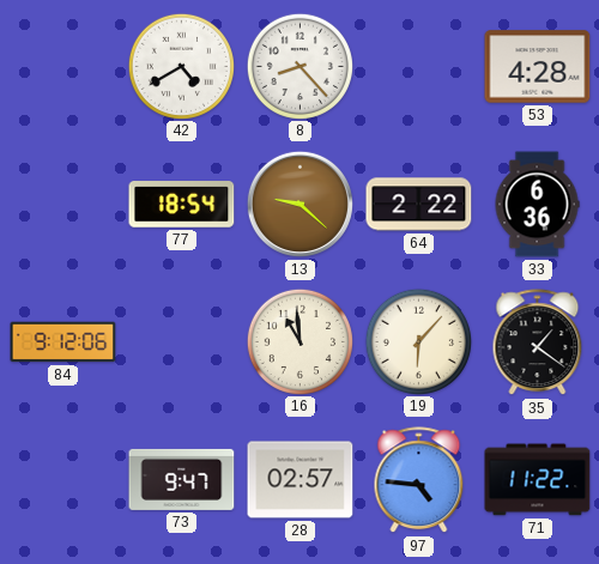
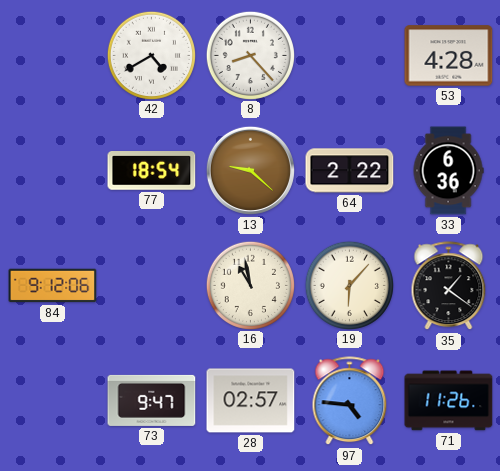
16: 10:59 -> 10:58
71: 11:22 -> 11:26
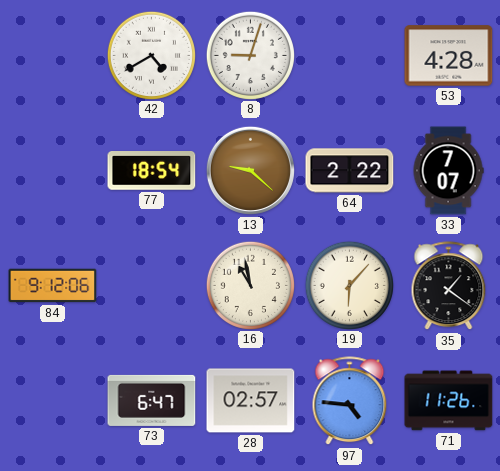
8: 8:23 -> 9:03
33: 6:36 -> 7:07
73: 9:47 -> 6:47
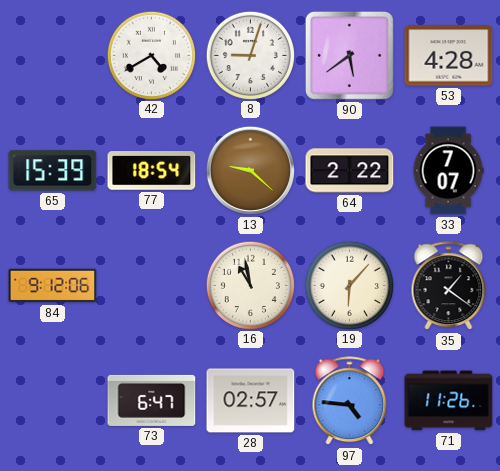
90: none -> 5:39
65: none -> 15:39
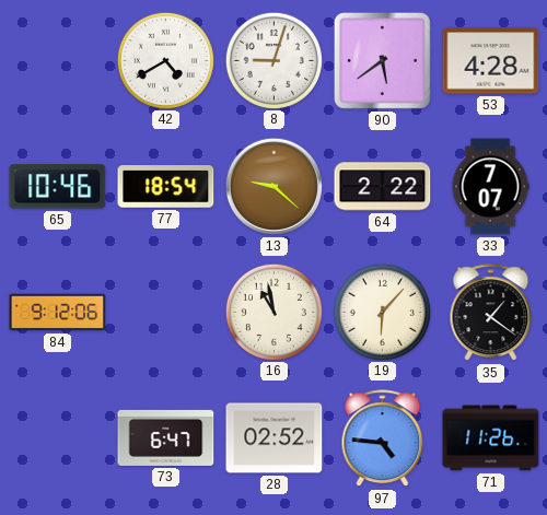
65: 15:39 -> 10:46
28: 02:57 -> 02:52
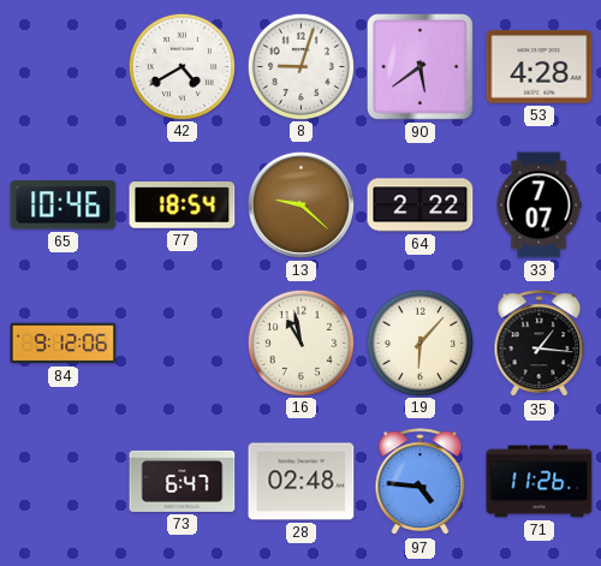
35: 1:21 -> 1:16
28: 02:52 -> 02:48
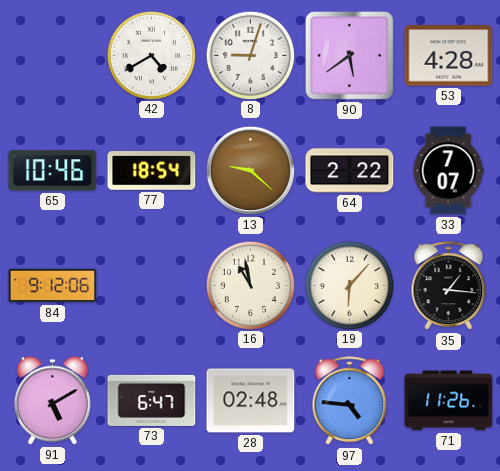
91: none -> 5:10
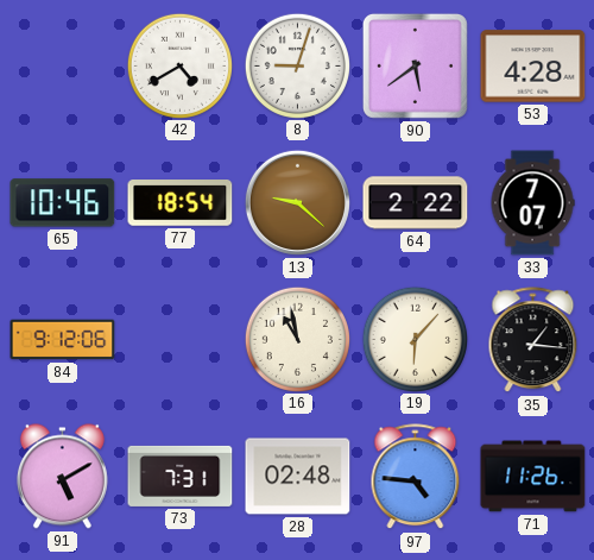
73: 6:47 -> 7:31
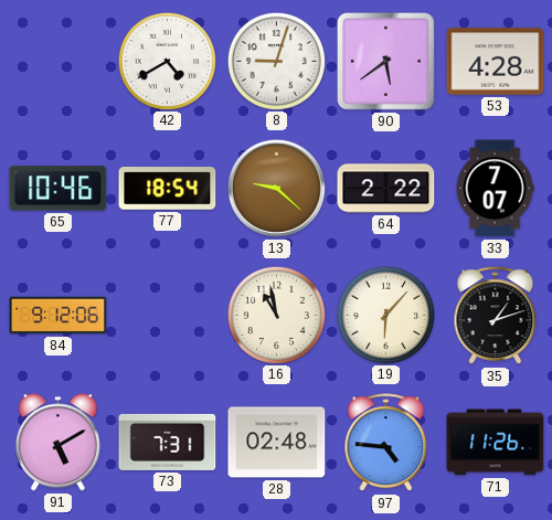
35: 1:16 -> 1:12
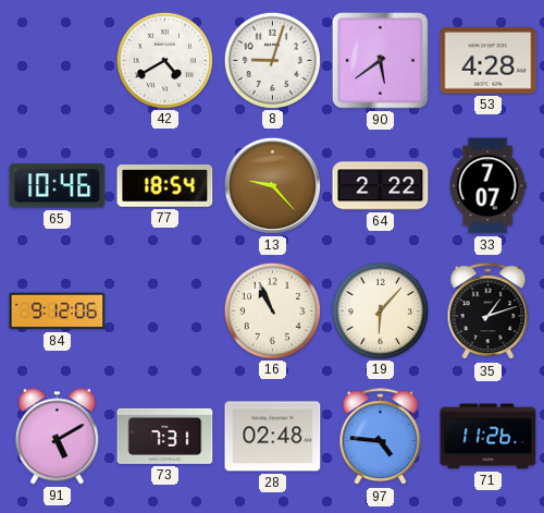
13: 9:22 -> 9:23
16: 10:58 -> 10:56
